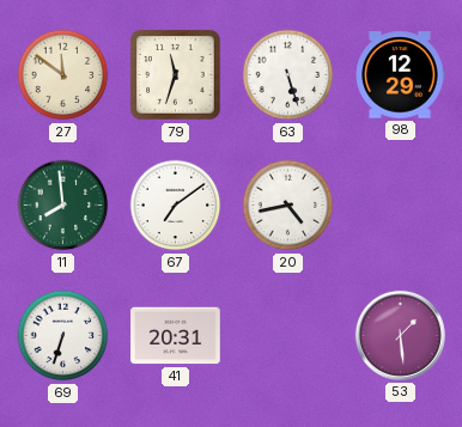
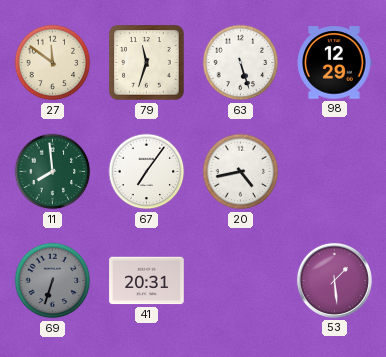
67: 7:09 -> 7:06
69 dial: white -> grey
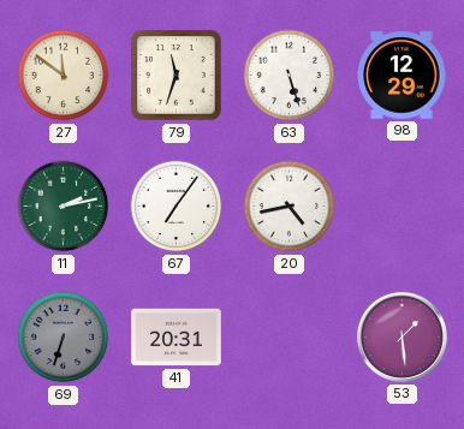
11: 7:59 -> 2:13
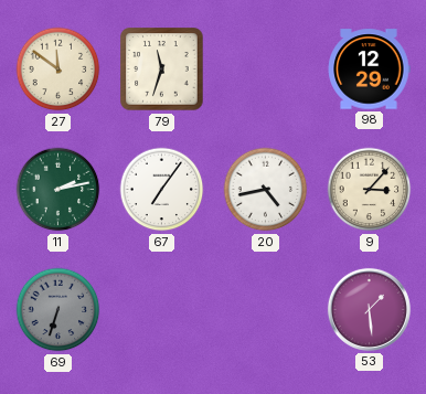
63: 5:27 -> none
9: none -> 3:07
41: 20:31 -> none
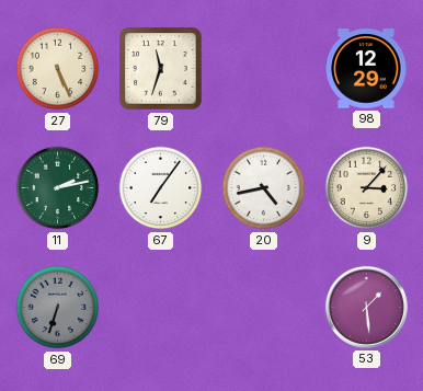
27: 11:51 -> 5:26
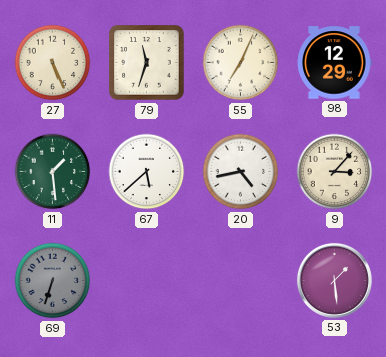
55: none -> 7:04
11: 2:13 -> 1:29
67: 7:06 -> 5:38
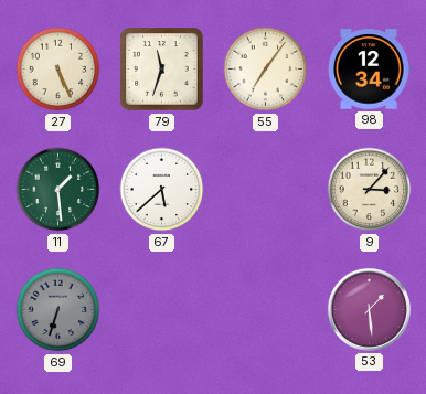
55: 7:04 -> 7:06
98: 12:29 -> 12:34
20: 4:43 -> none
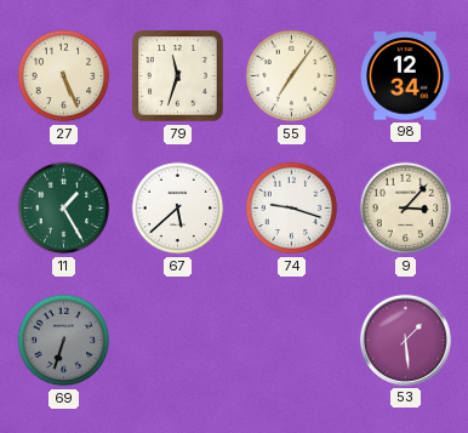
11: 1:29 -> 1:25
74: none -> 9:18
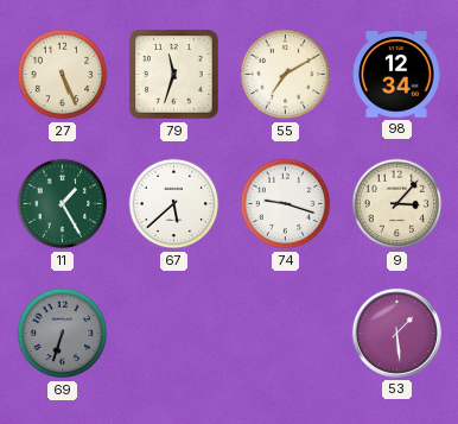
55: 7:06 -> 7:10
